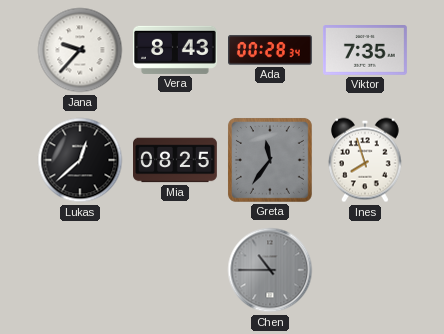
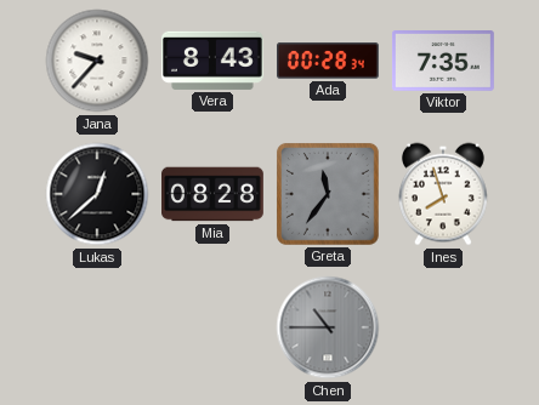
Mia: 08:25 -> 08:28
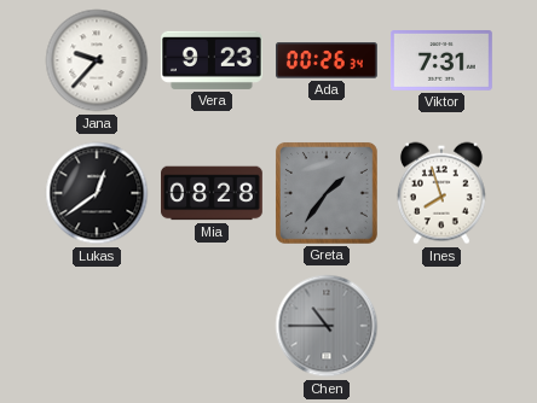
Vera: 8:43 -> 9:23
Ada: 00:28 -> 00:26
Viktor: 7:35 -> 7:31
Lukas: 12:38 -> 12:39
Greta: 11:36 -> 1:36
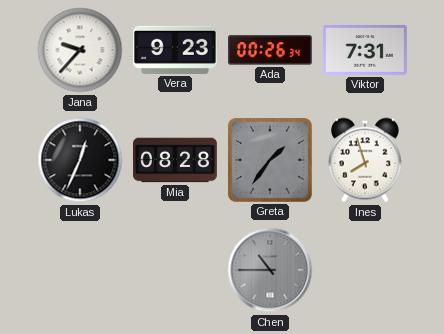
Lukas: 12:39 -> 12:34
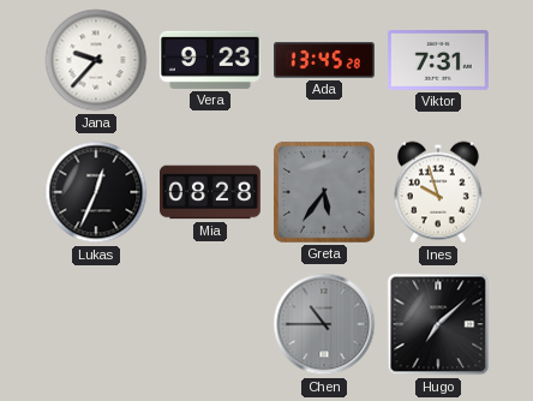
Ada: 00:26 -> 13:45
Greta: 1:36 -> 5:36
Ines: 7:57 -> 9:57
Hugo: none -> 7:08
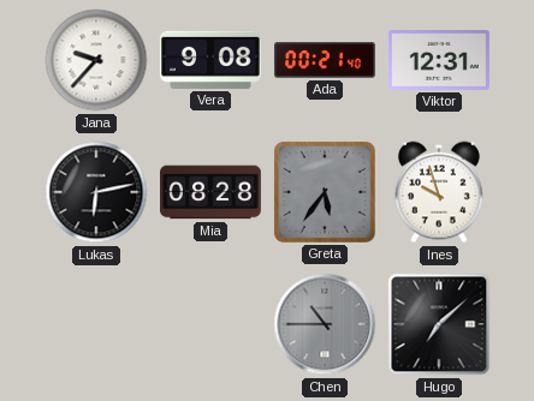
Vera: 9:23 -> 9:08
Ada: 13:45 -> 00:21
Viktor: 7:31 -> 12:31
Lukas: 12:34 -> 6:13
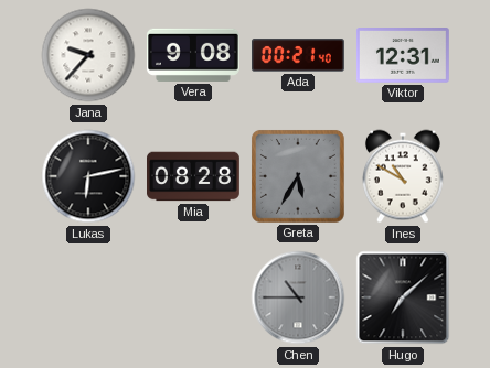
Greta: 5:36 -> 5:35
Ines: 9:57 -> 10:50
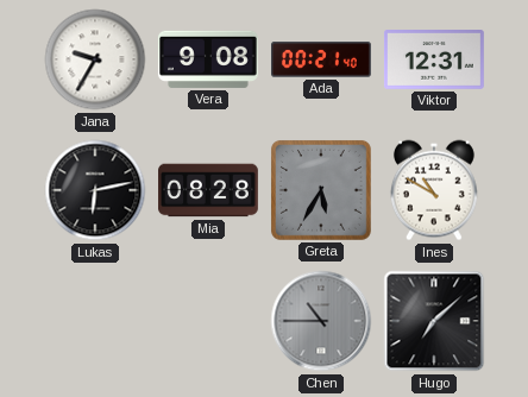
Jana: 9:37 -> 9:35
